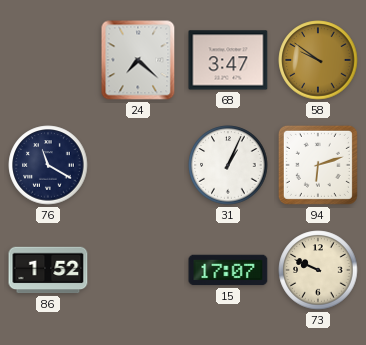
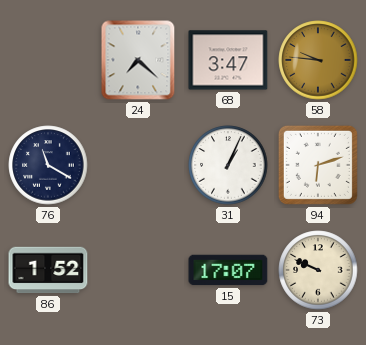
58: 9:51 -> 9:46
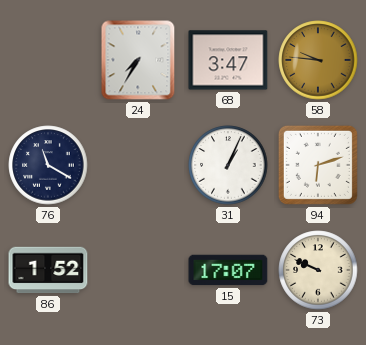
24: 7:22 -> 7:35
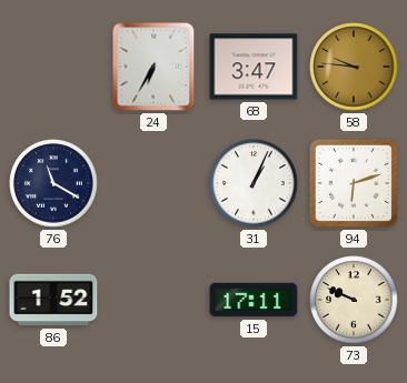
24: 7:35 -> 6:35
15: 17:07 -> 17:11
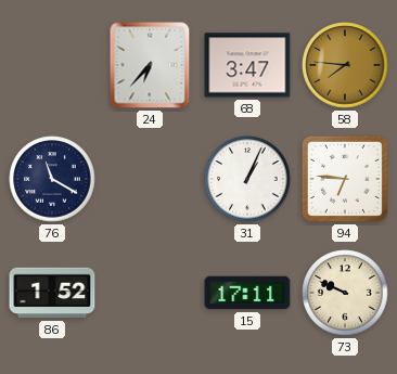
24: 6:35 -> 6:37
58: 9:46 -> 7:46
94: 6:12 -> 6:46
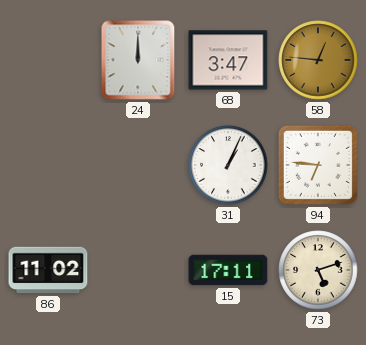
24: 6:37 -> 12:00
58: 7:46 -> 12:46
76: 11:20 -> none
86: 1:52 -> 11:02
73: 9:49 -> 5:12
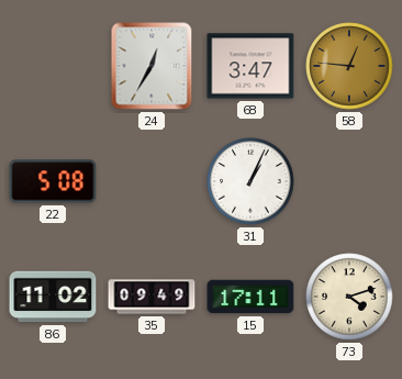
24: 12:00 -> 12:35
22: none -> 5:08
94: 6:46 -> none
35: none -> 09:49
73: 5:12 -> 4:12
